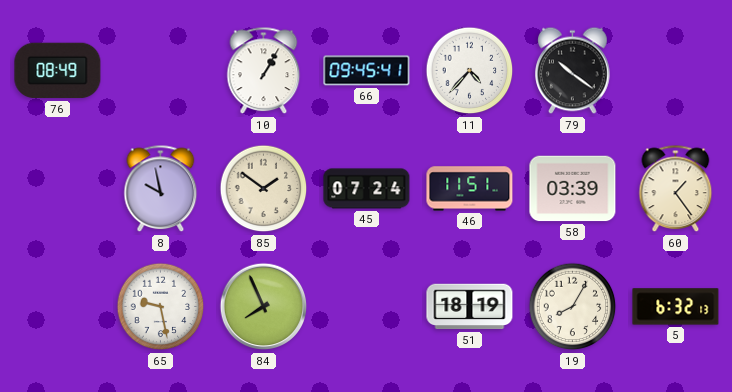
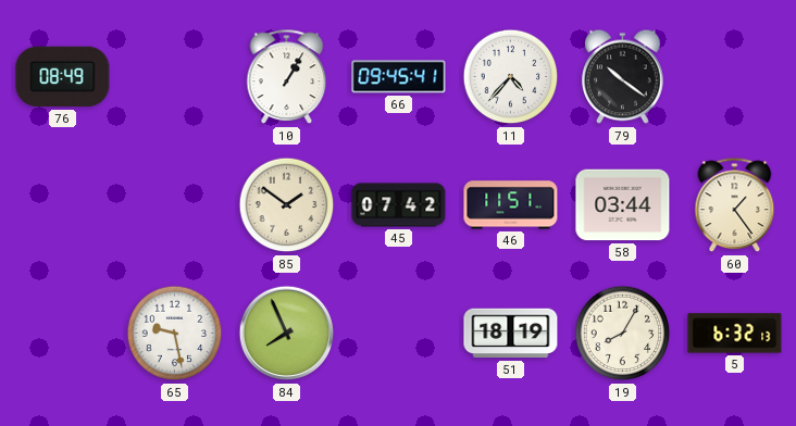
8: 9:58 -> none
45: 07:24 -> 07:42
58: 03:39 -> 03:44
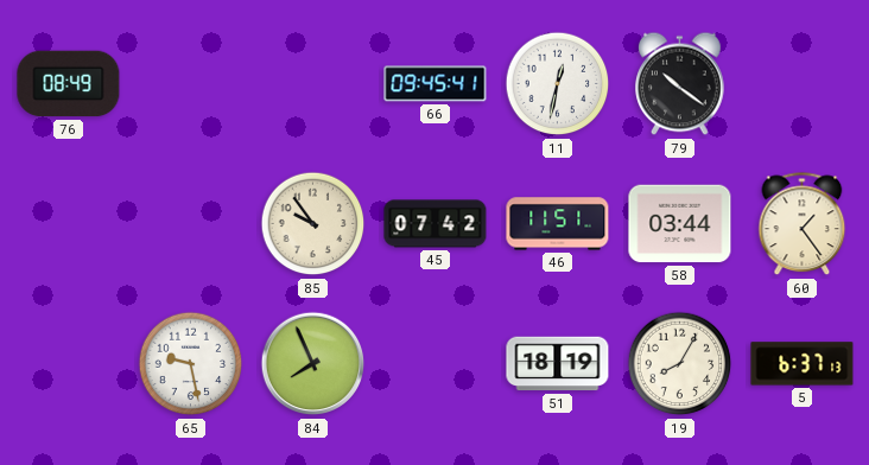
10: 1:05 -> none
11: 4:37 -> 12:32
85: 1:51 -> 9:54
5: 6:32 -> 6:37
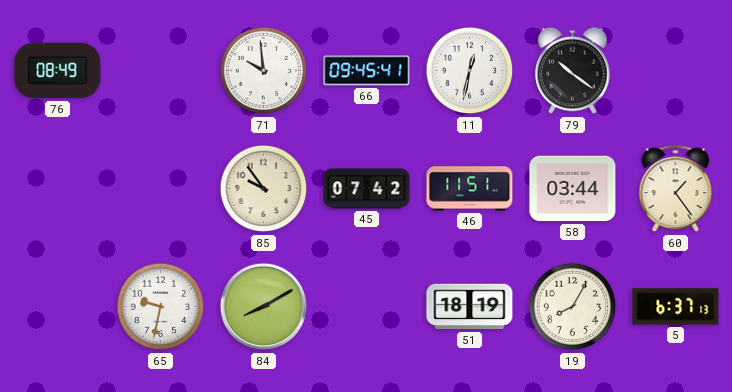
71: none -> 9:59
65: 9:28 -> 9:32
84: 7:56 -> 8:10
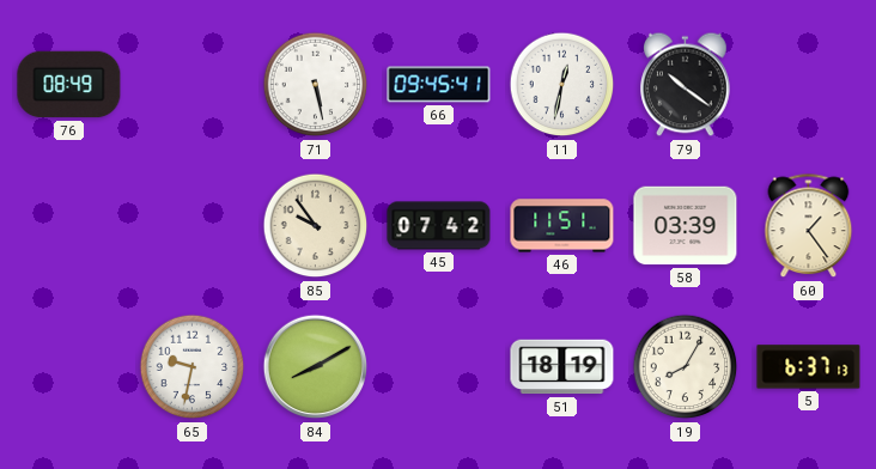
71: 9:59 -> 5:28
58: 03:44 -> 03:39
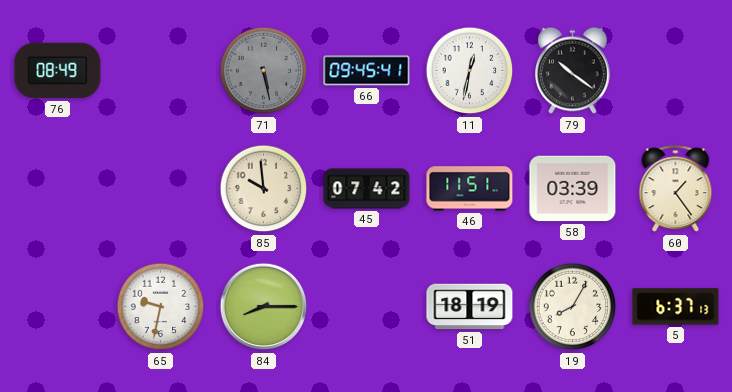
71 dial: white -> grey
85: 9:54 -> 9:59
84: 8:10 -> 8:15
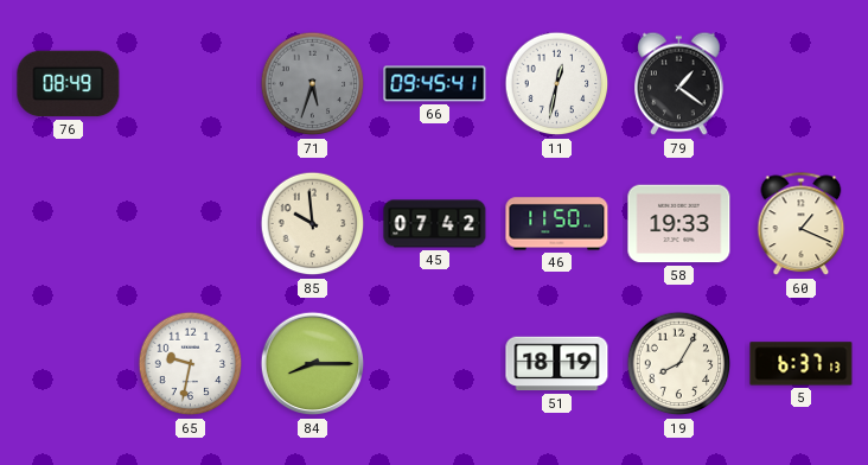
71: 5:28 -> 5:33
79: 10:21 -> 1:21
46: 11:51 -> 11:50
58: 03:39 -> 19:33
60: 1:24 -> 1:19
